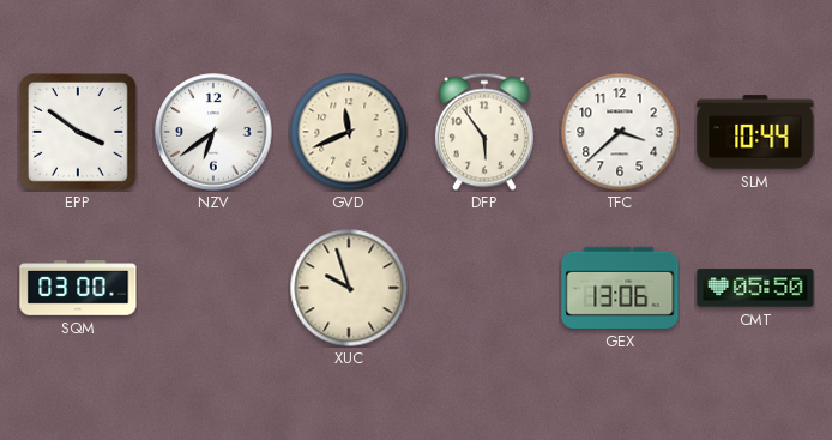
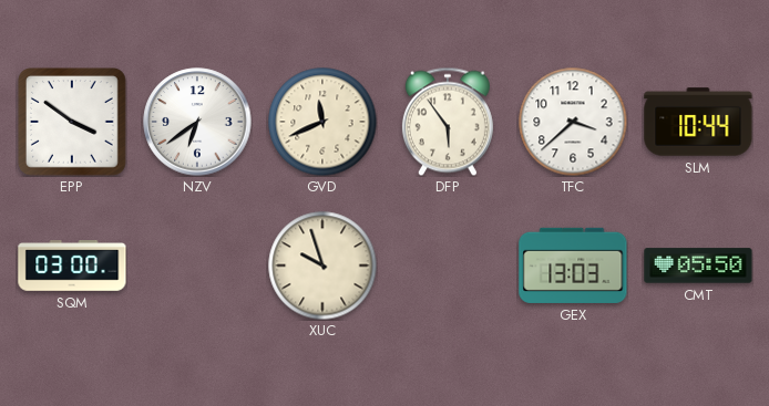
GEX: 13:06 -> 13:03
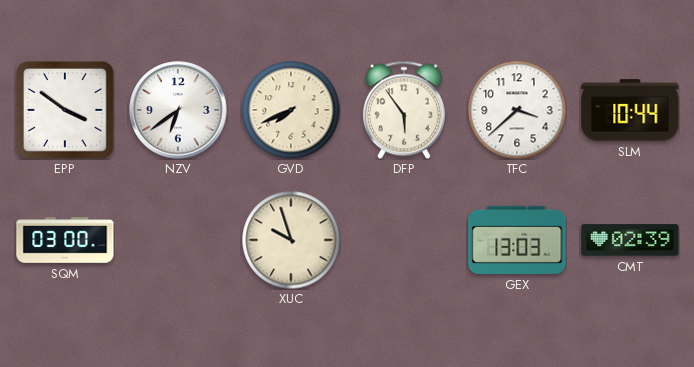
GVD: 11:41 -> 7:41
CMT: 05:50 -> 02:39
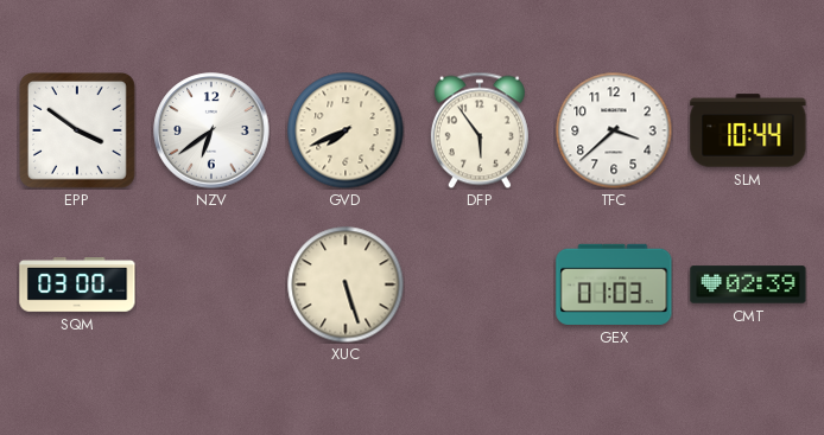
XUC: 9:57 -> 5:27
GEX: 13:03 -> 01:03
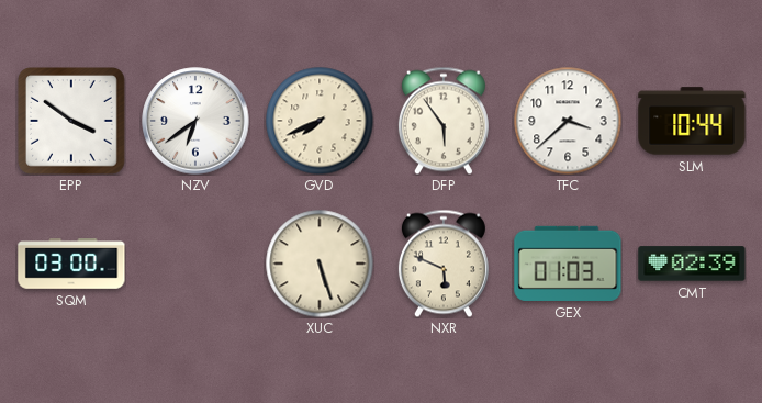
NXR: none -> 5:49
